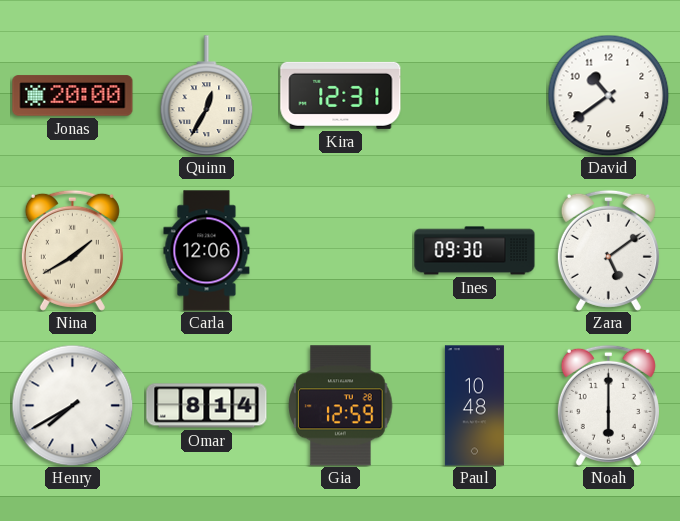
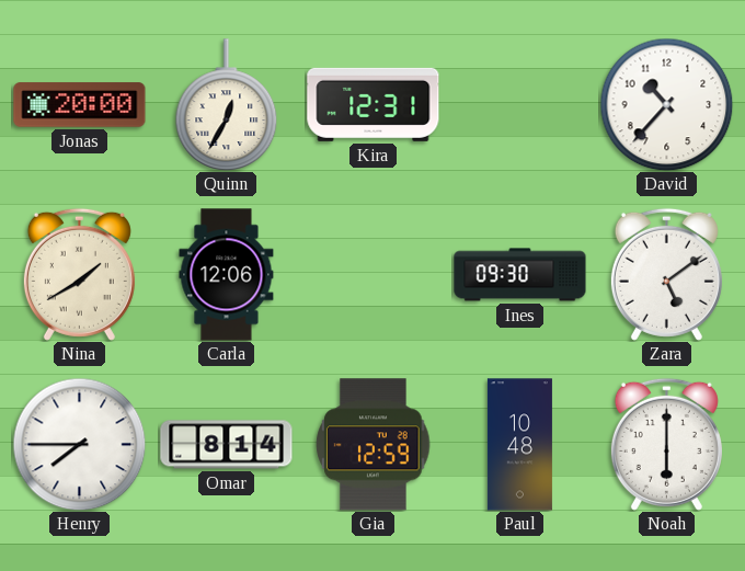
David: 10:39 -> 10:37
Henry: 7:40 -> 7:45
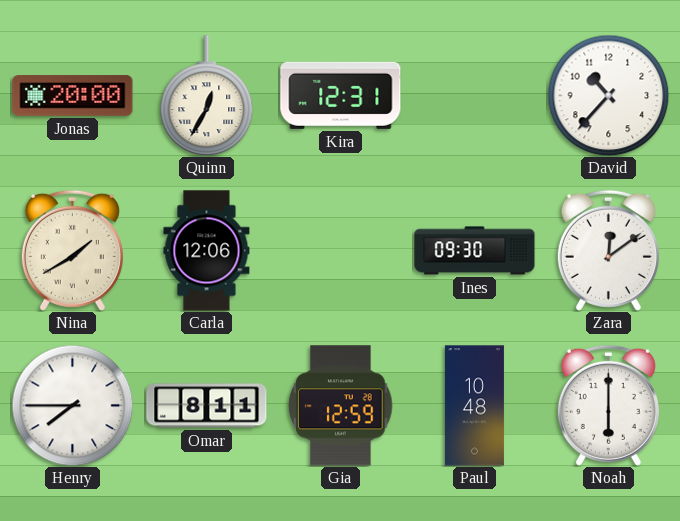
Zara: 5:09 -> 12:09
Omar: 8:14 -> 8:11
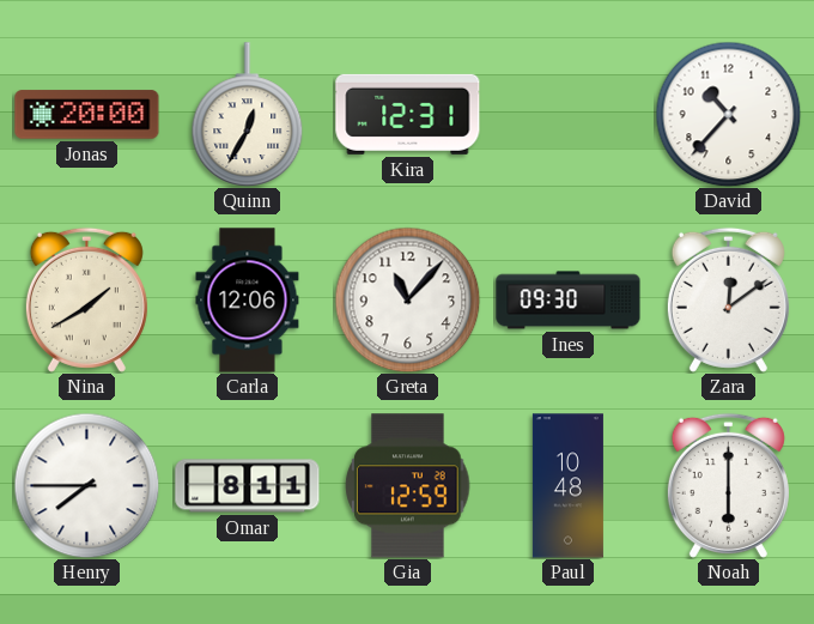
Greta: none -> 11:07
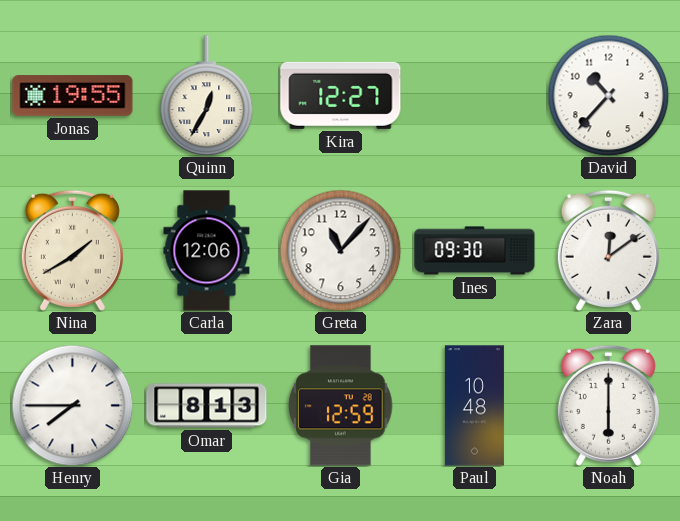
Jonas: 20:00 -> 19:55
Kira: 12:31 -> 12:27
Omar: 8:11 -> 8:13
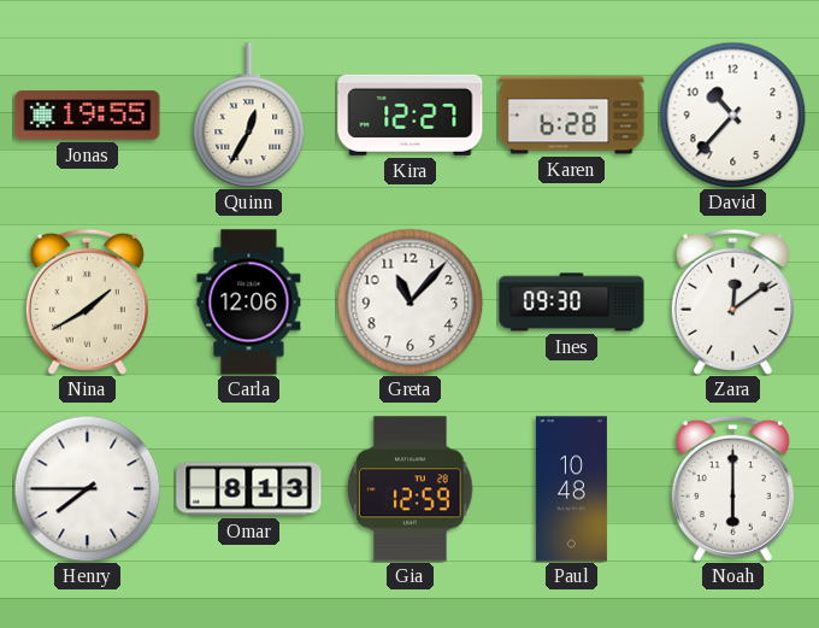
Karen: none -> 6:28
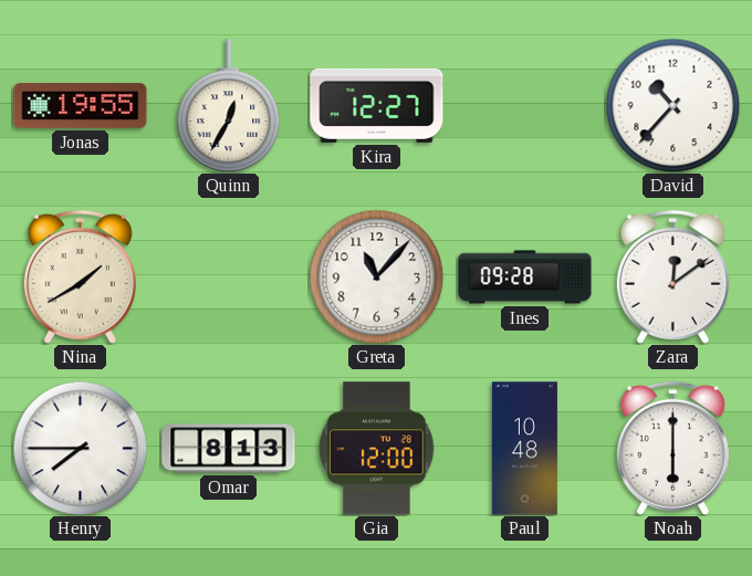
Karen: 6:28 -> none
Carla: 12:06 -> none
Ines: 09:30 -> 09:28
Gia: 12:59 -> 12:00
